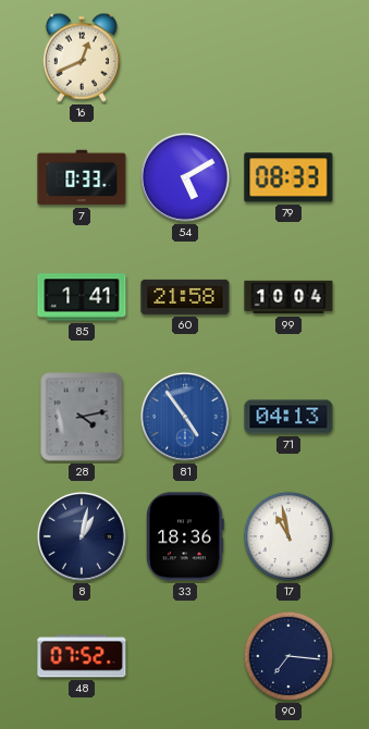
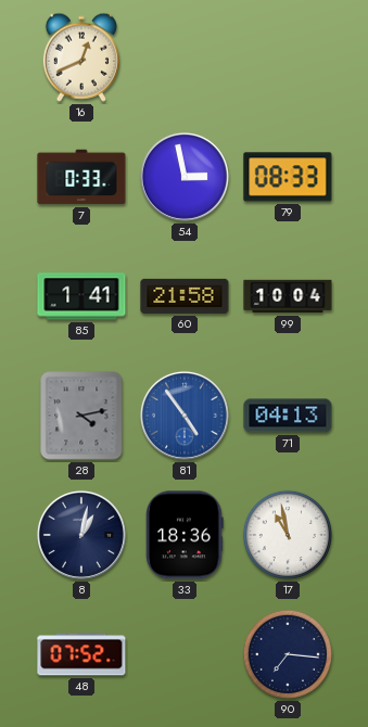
54: 5:10 -> 2:58
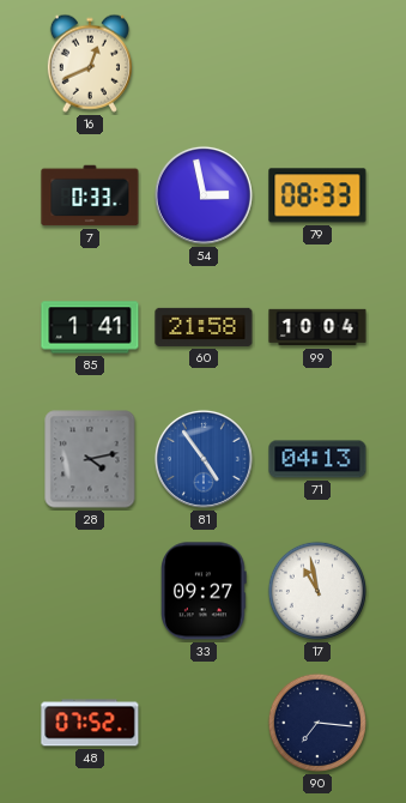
8: 1:02 -> none
33: 18:36 -> 09:27
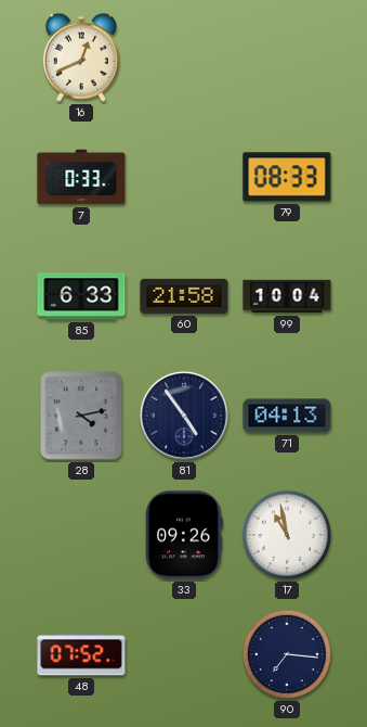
54: 2:58 -> none
85: 1:41 -> 6:33
81 dial: blue -> navy
33: 09:27 -> 09:26
